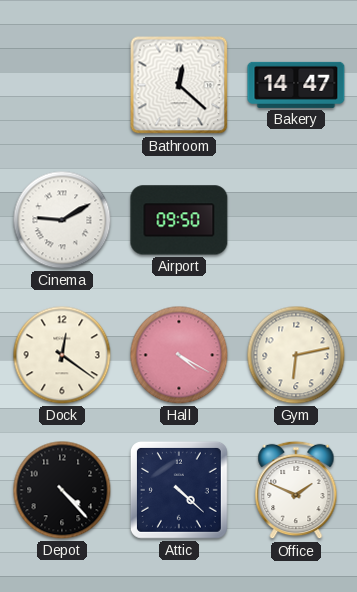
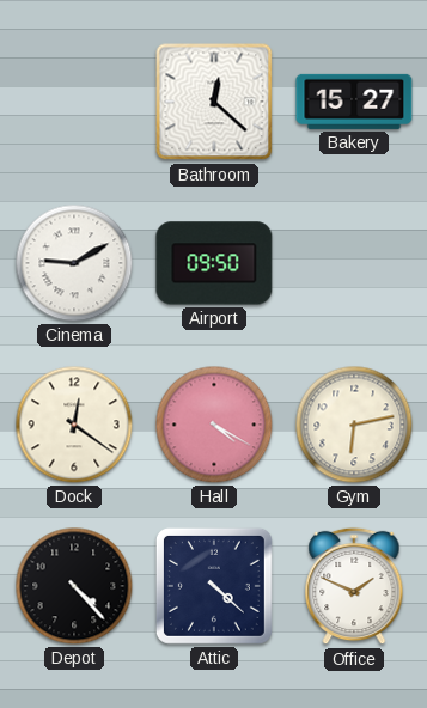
Bakery: 14:47 -> 15:27
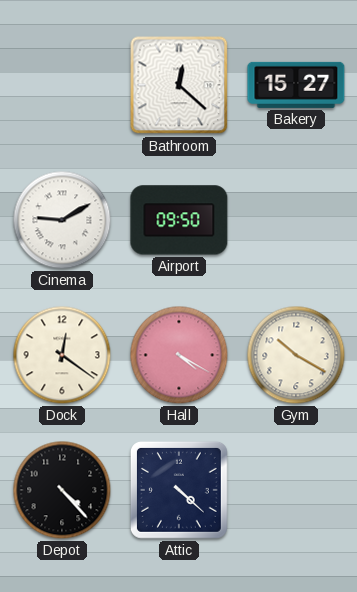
Gym: 6:13 -> 10:20
Office: 1:49 -> none
